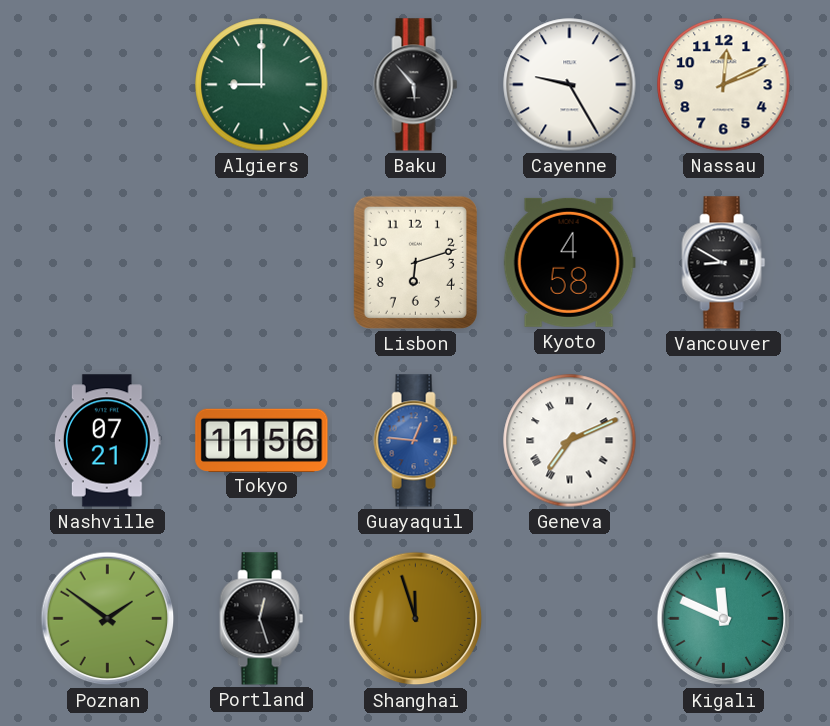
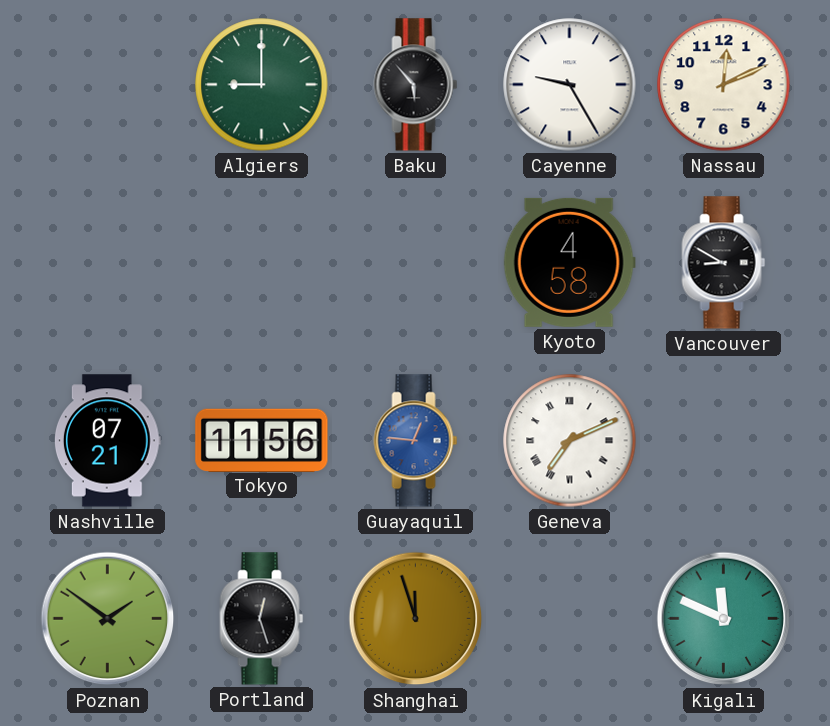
Lisbon: 6:12 -> none
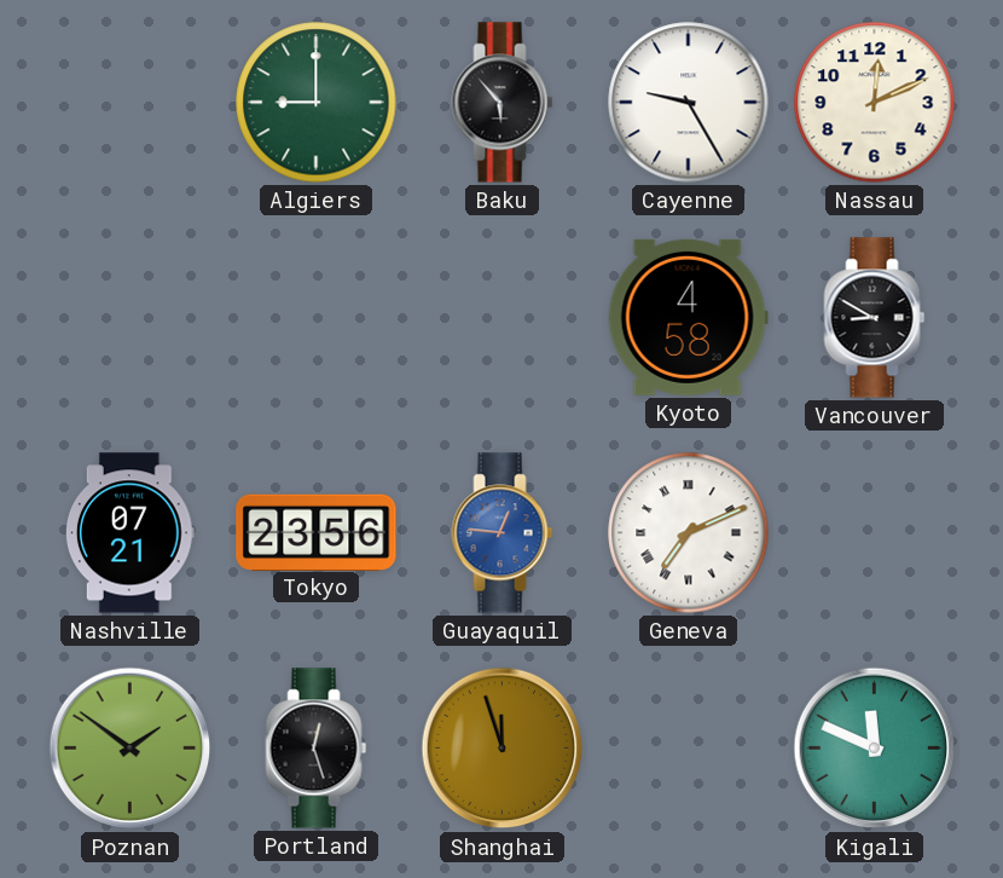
Tokyo: 11:56 -> 23:56
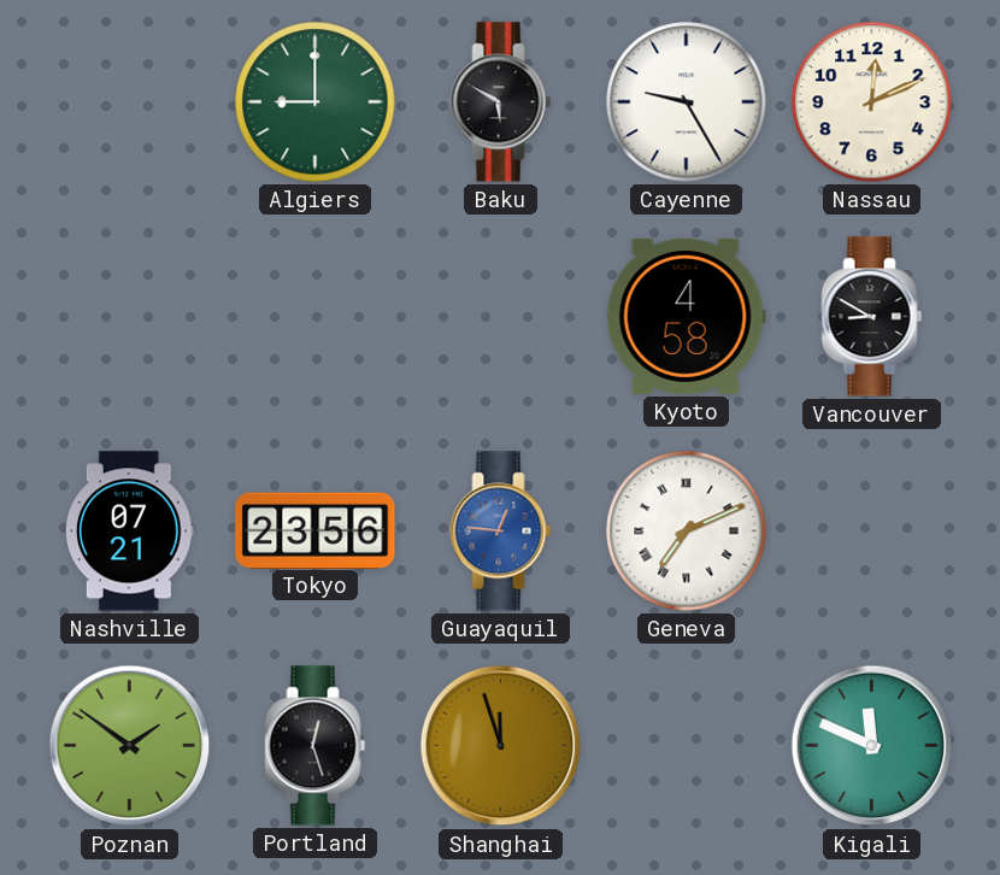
Baku: 5:53 -> 5:50
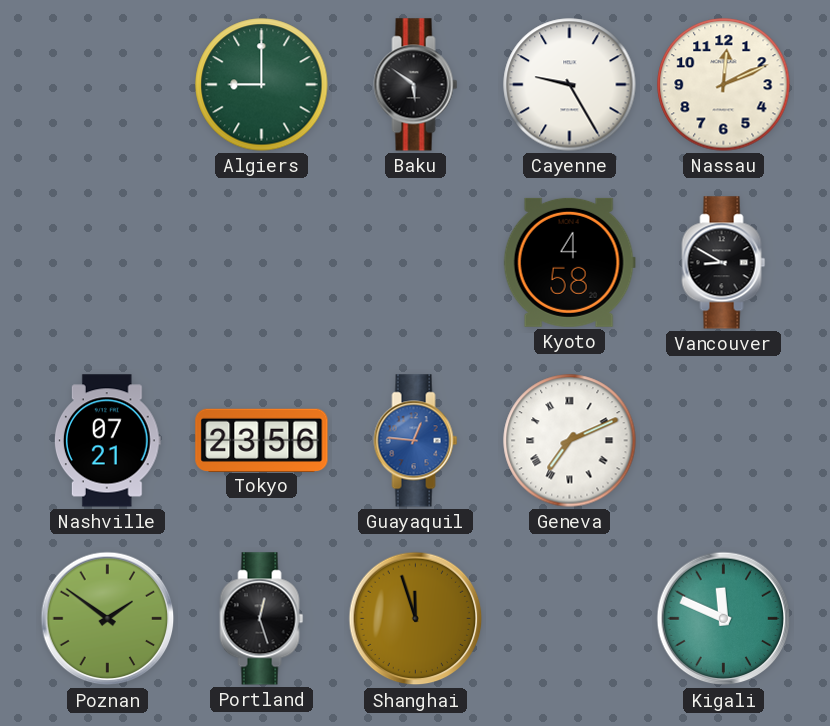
Baku: 5:50 -> 5:51
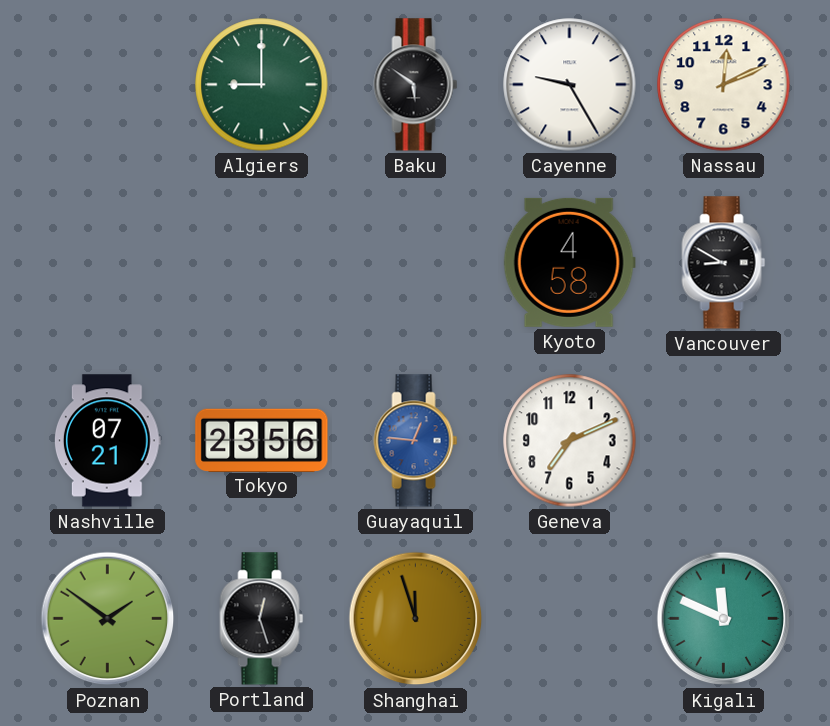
Geneva numerals: Roman -> Arabic
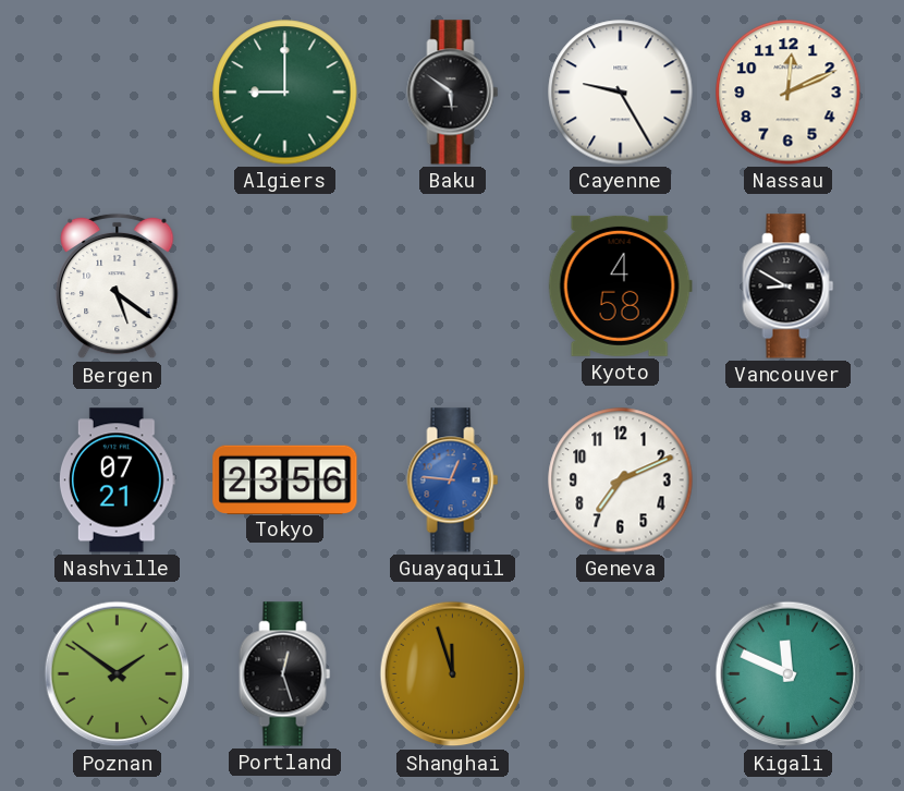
Bergen: none -> 5:21
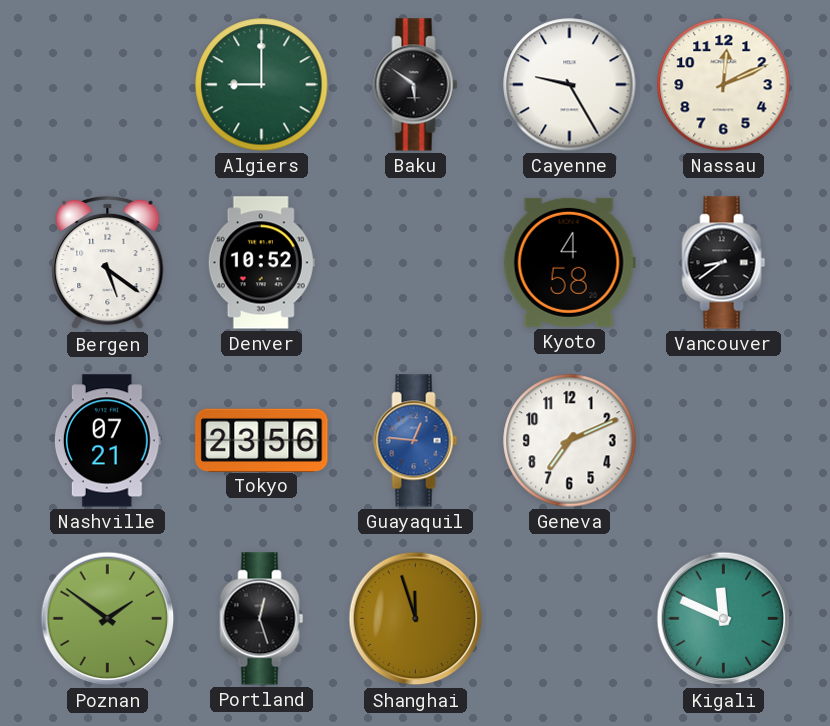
Denver: none -> 10:52
Vancouver: 8:50 -> 8:39
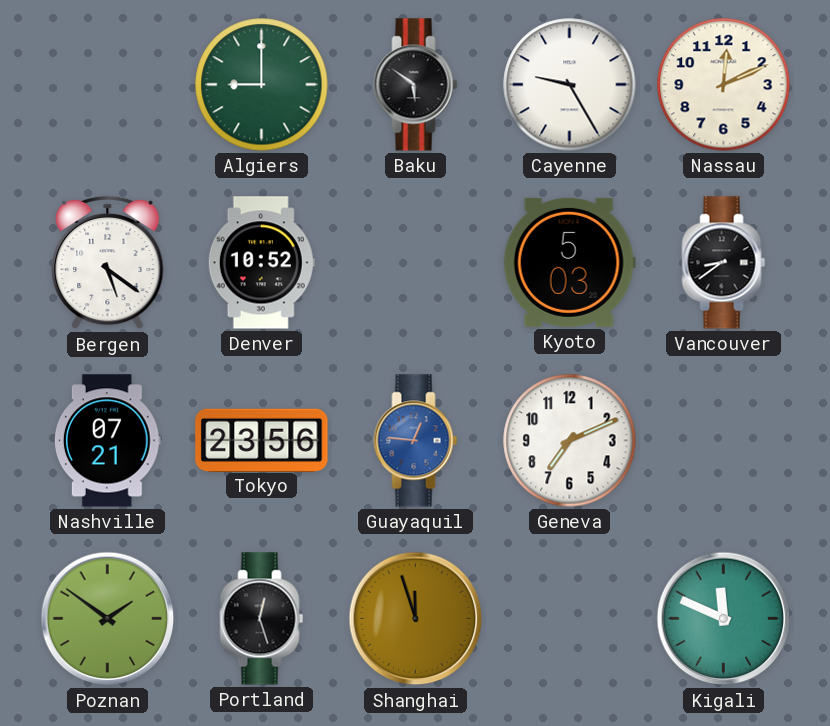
Kyoto: 4:58 -> 5:03
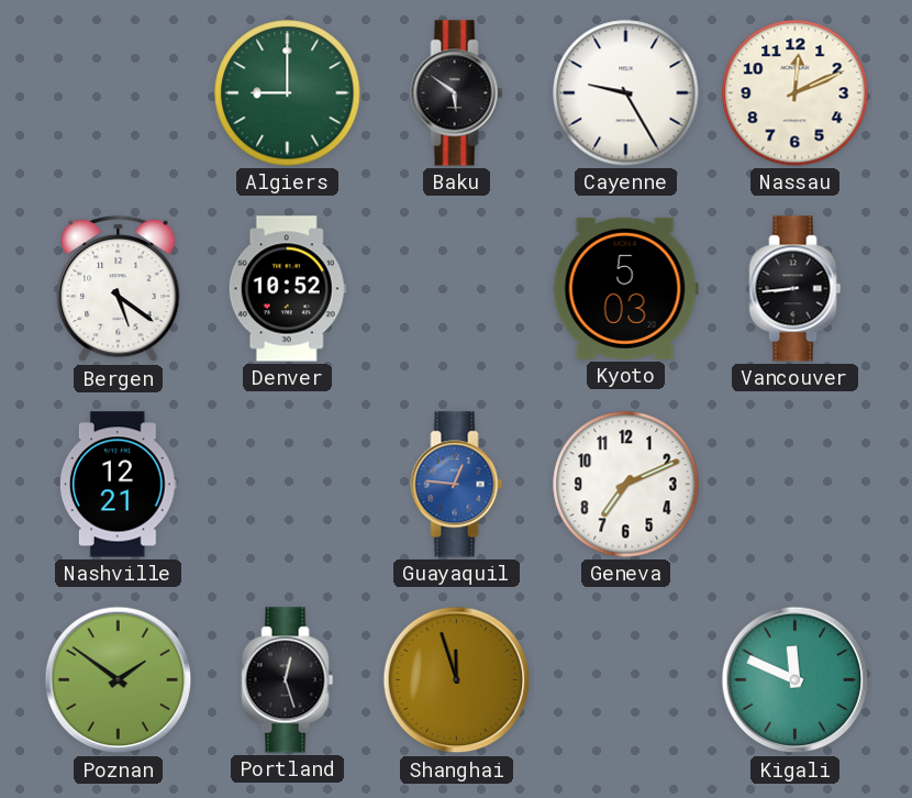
Vancouver: 8:39 -> 8:44
Nashville: 07:21 -> 12:21
Tokyo: 23:56 -> none
